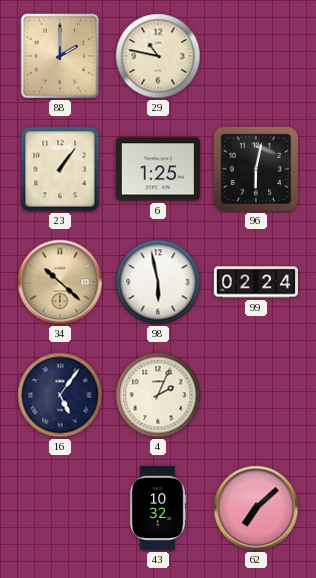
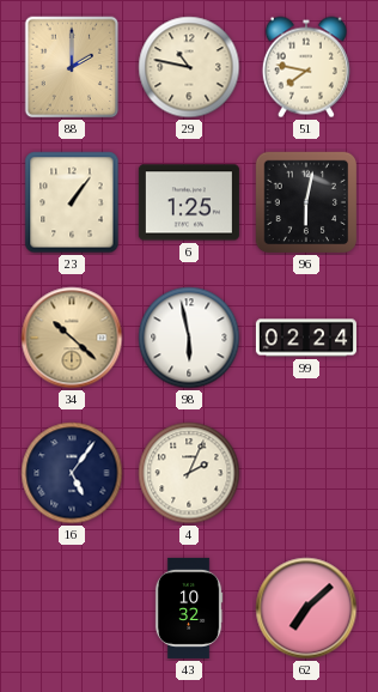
51: none -> 7:47
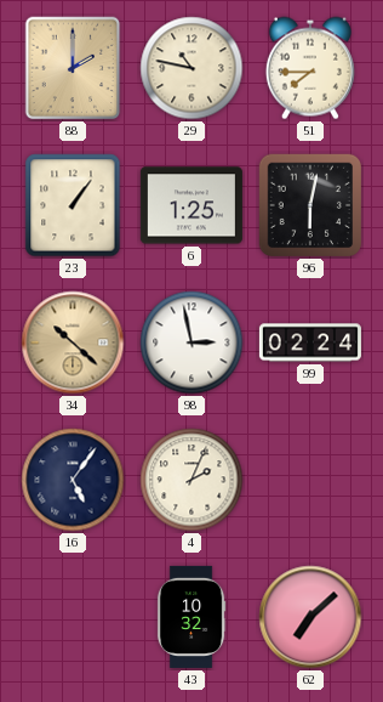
51: 7:47 -> 7:45
98: 5:58 -> 2:58
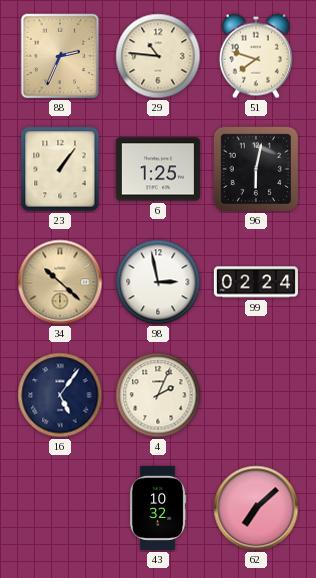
88: 2:00 -> 2:34
29: 10:47 -> 10:46
51: 7:45 -> 7:48
